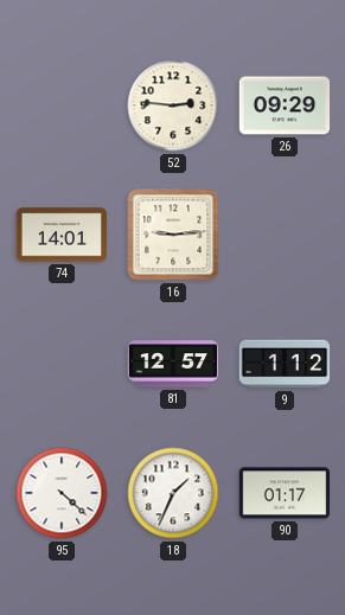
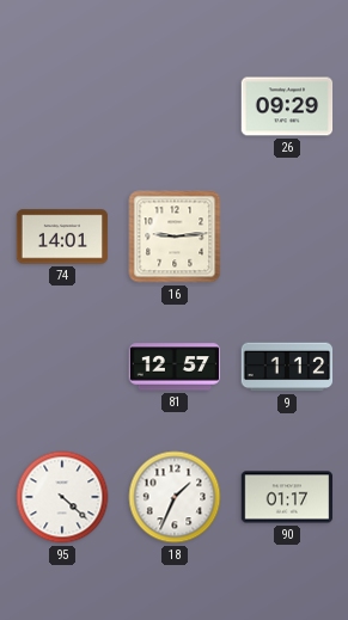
52: 2:46 -> none
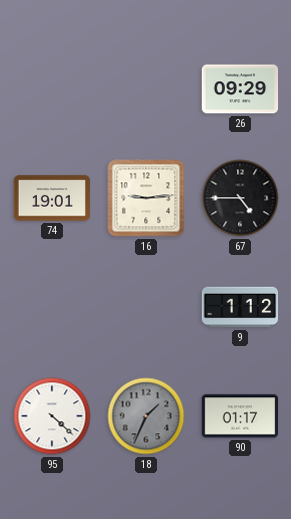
74: 14:01 -> 19:01
67: none -> 4:45
81: 12:57 -> none
18 dial: white -> grey
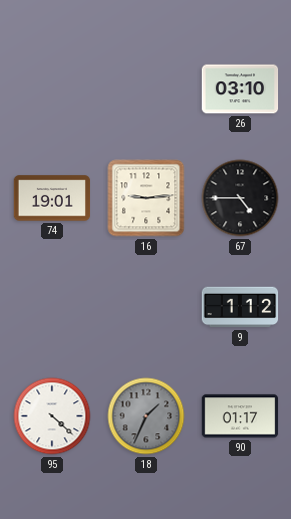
26: 09:29 -> 03:10
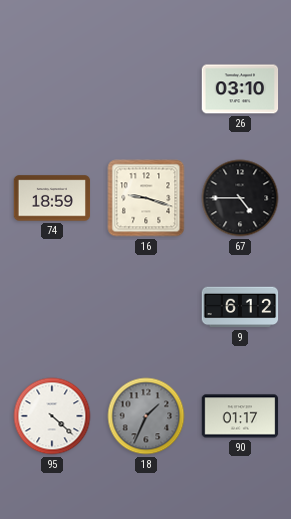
74: 19:01 -> 18:59
16: 9:14 -> 9:18
9: 1:12 -> 6:12
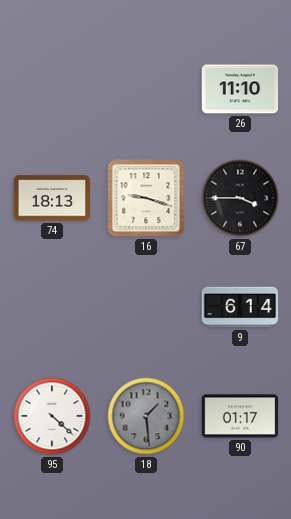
26: 03:10 -> 11:10
74: 18:59 -> 18:13
67: 4:45 -> 3:45
9: 6:12 -> 6:14
18: 1:34 -> 1:29
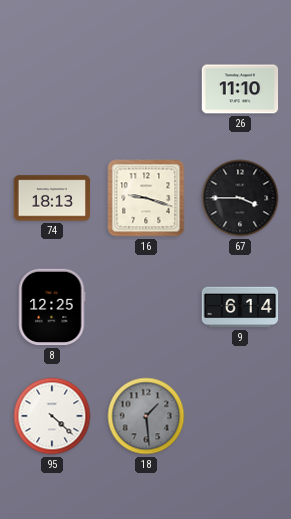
8: none -> 12:25
90: 01:17 -> none
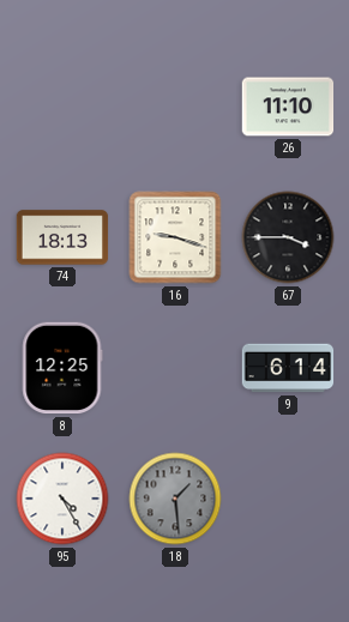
95: 4:22 -> 4:25
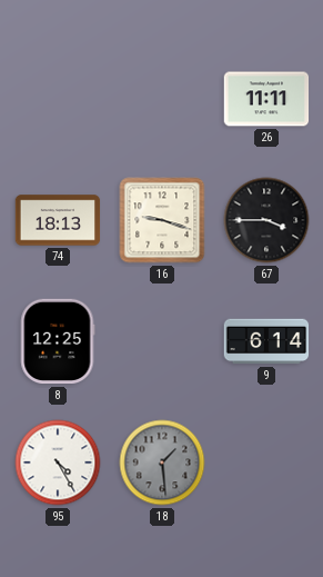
26: 11:10 -> 11:11
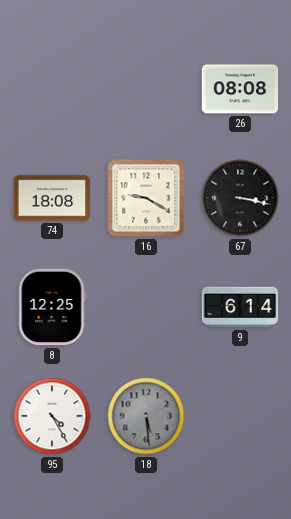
26: 11:11 -> 08:08
74: 18:13 -> 18:08
16: 9:18 -> 9:20
67: 3:45 -> 3:17
18: 1:29 -> 5:29
